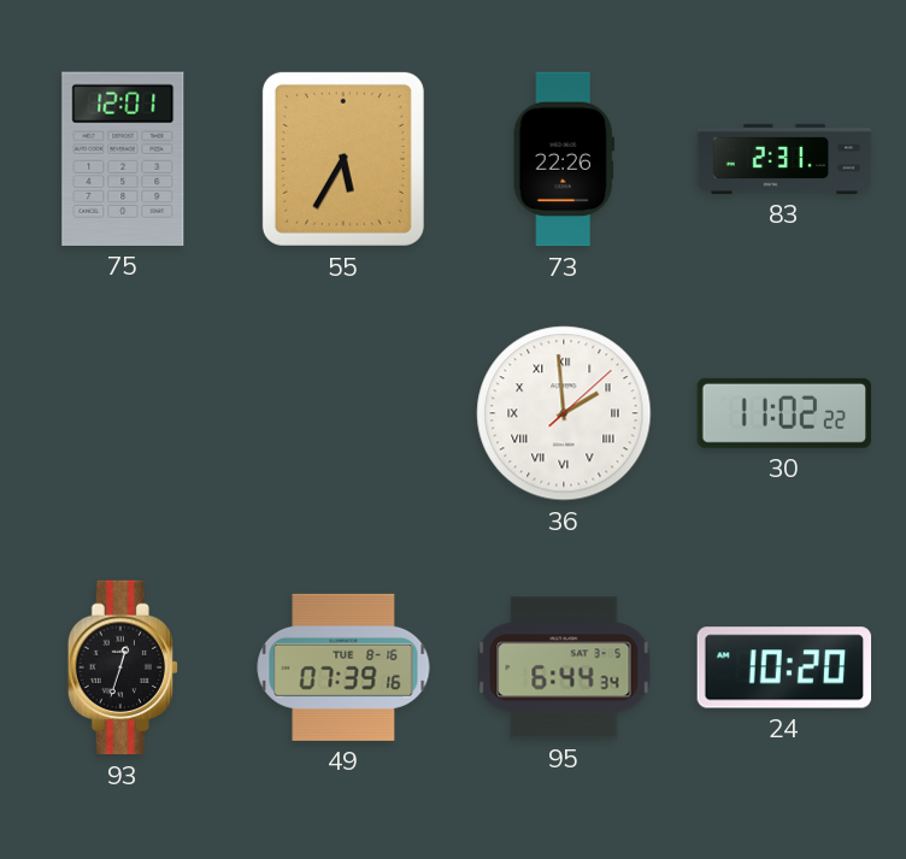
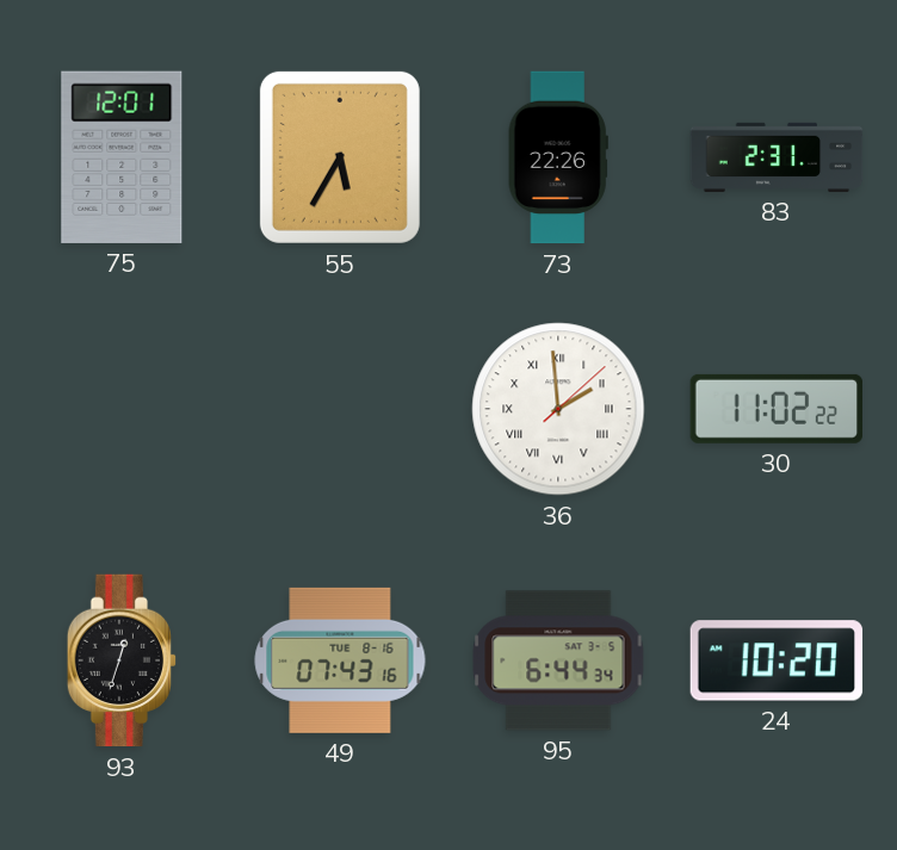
49: 07:39 -> 07:43
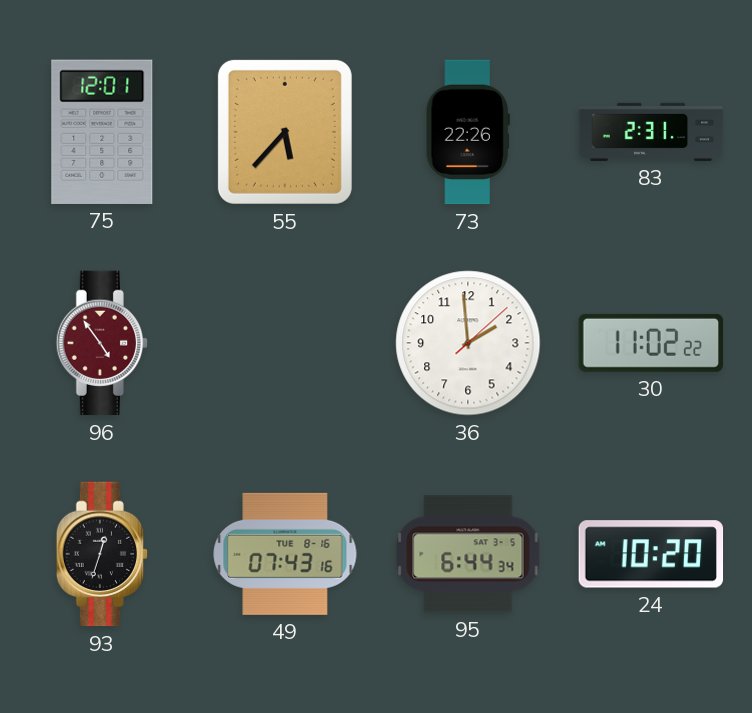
55: 5:35 -> 5:37
96: none -> 4:54
36 numerals: Roman -> Arabic
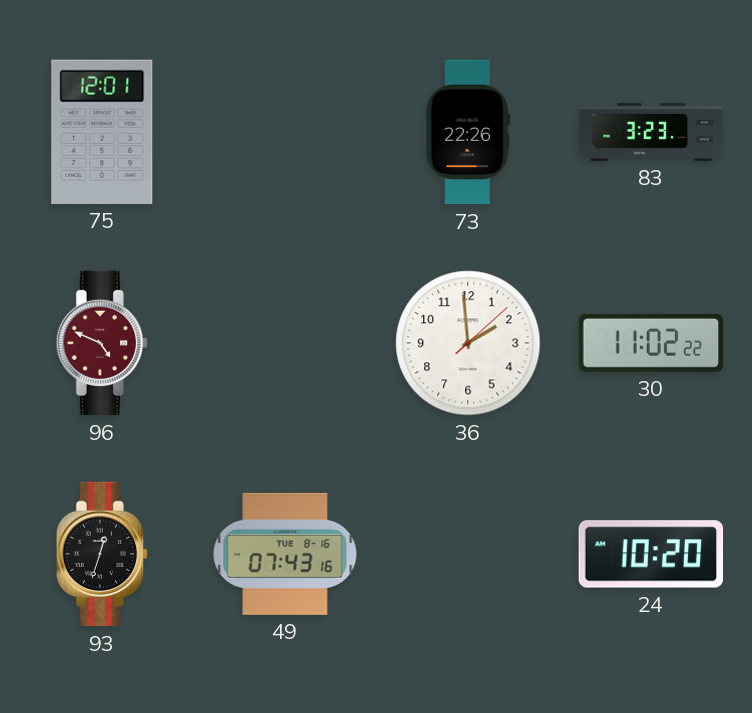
55: 5:37 -> none
83: 2:31 -> 3:23
96: 4:54 -> 4:49
95: 6:44 -> none
